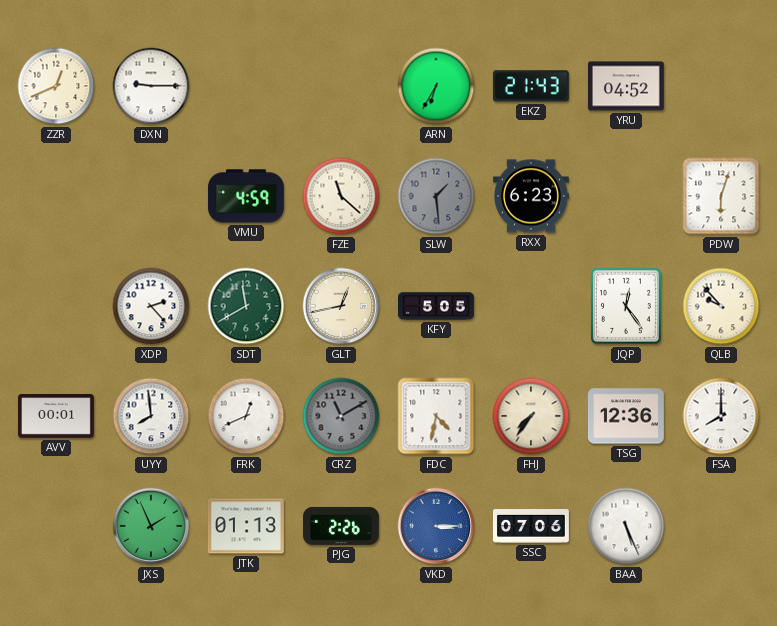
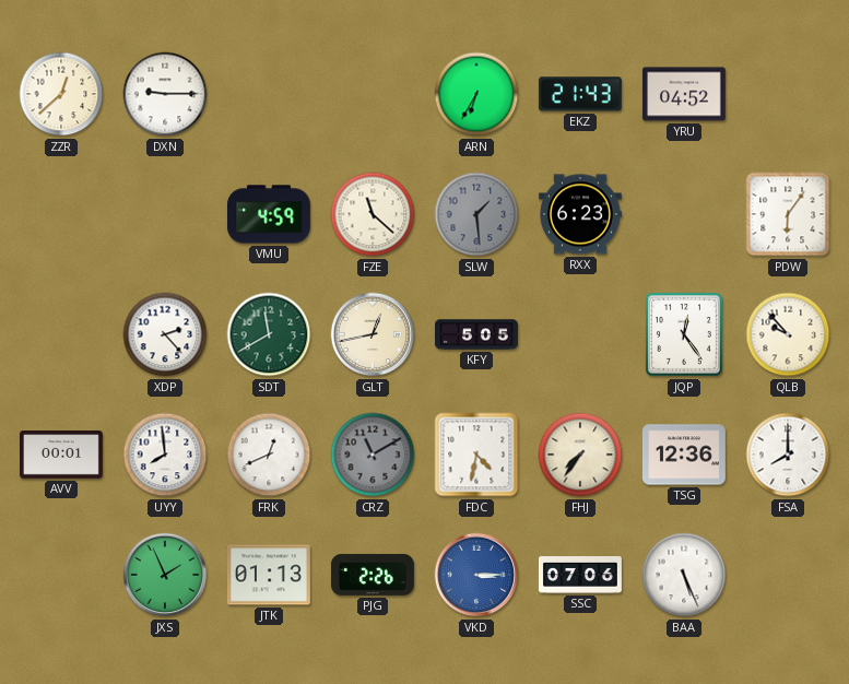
ZZR: 12:41 -> 12:38
PDW: 6:03 -> 6:06
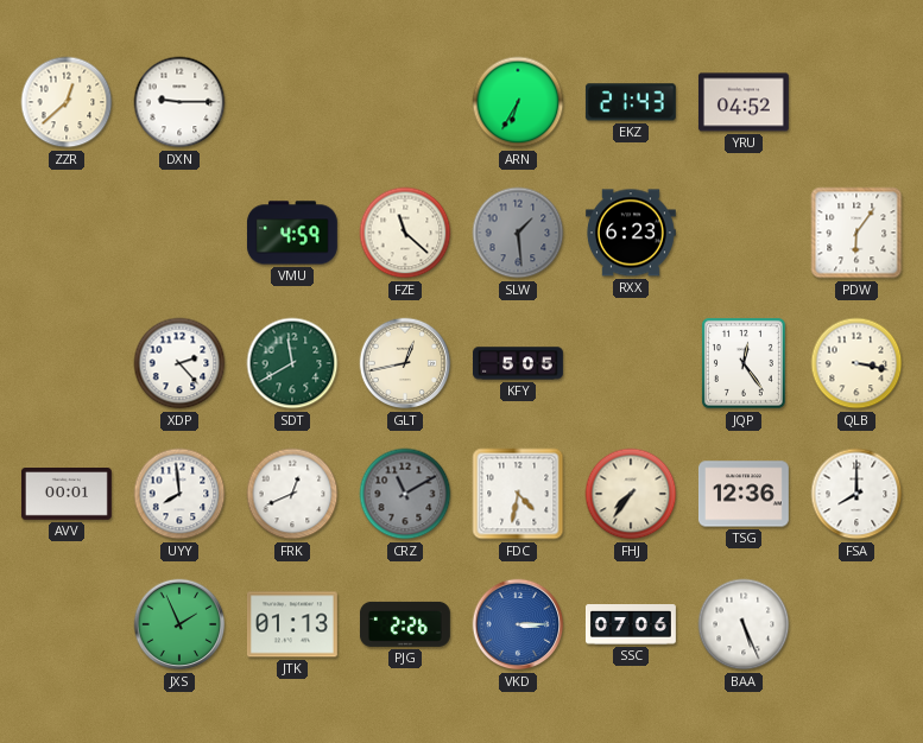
QLB: 9:53 -> 3:17
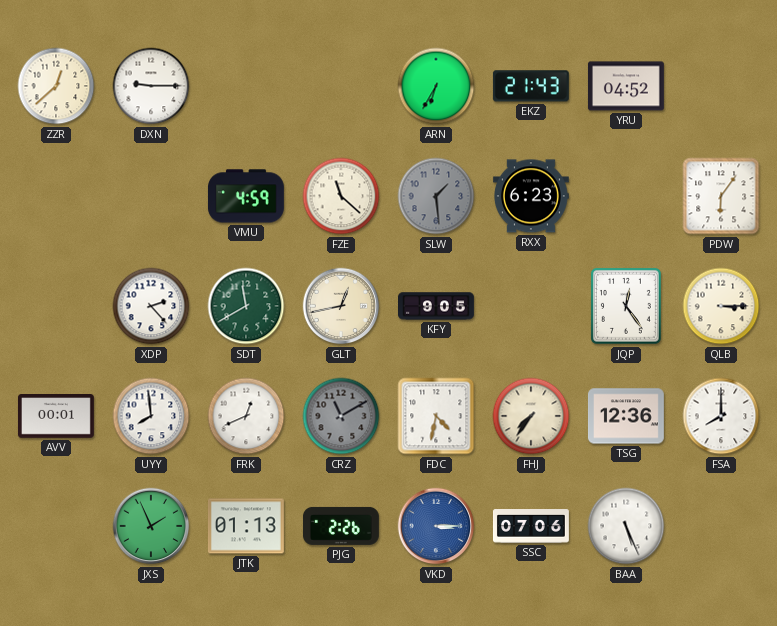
KFY: 5:05 -> 9:05
QLB: 3:17 -> 3:15
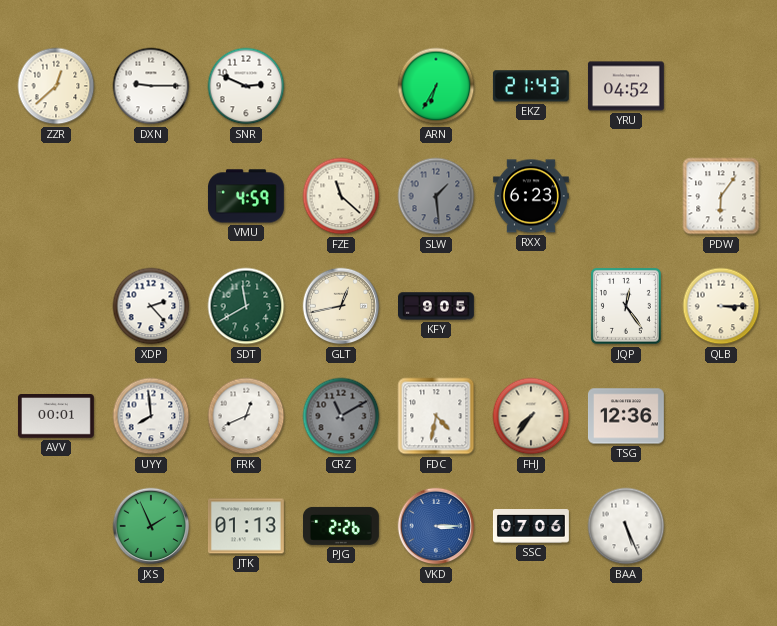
SNR: none -> 2:49
FSA: 8:00 -> none
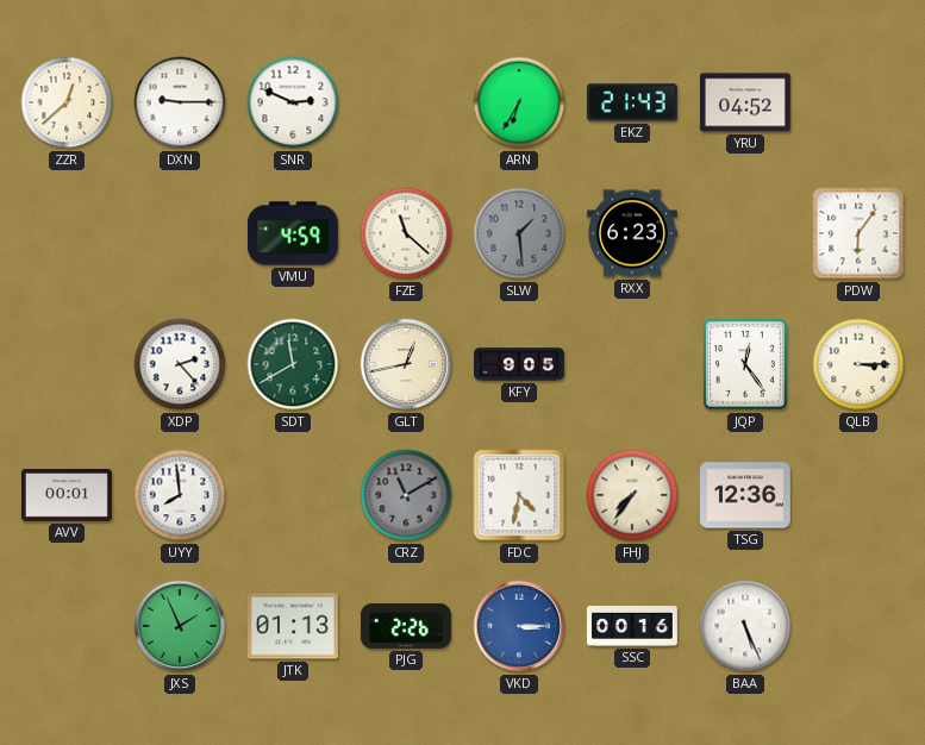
FRK: 12:41 -> none
SSC: 07:06 -> 00:16
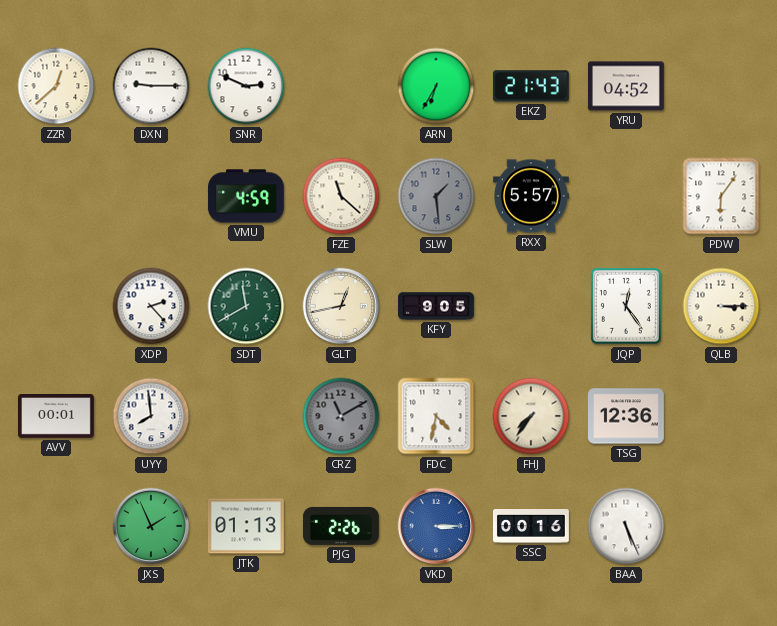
RXX: 6:23 -> 5:57
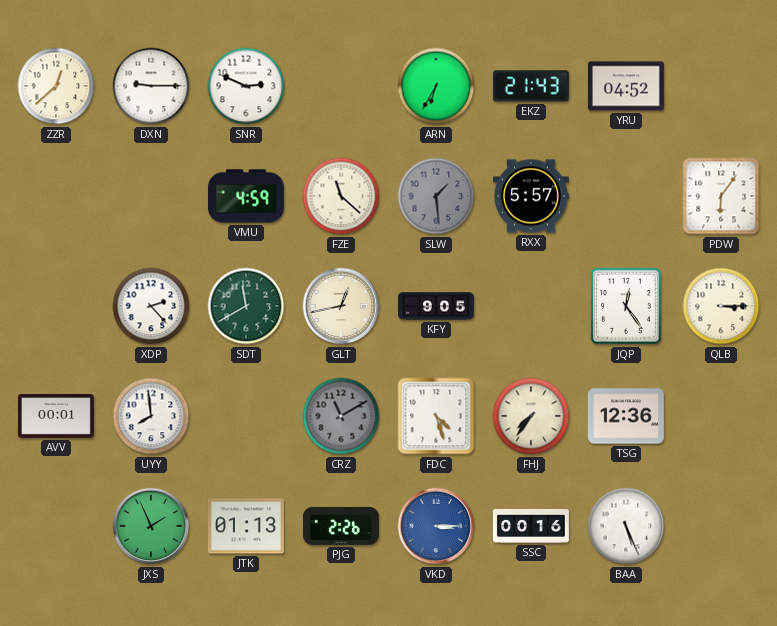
FDC: 4:32 -> 4:27
